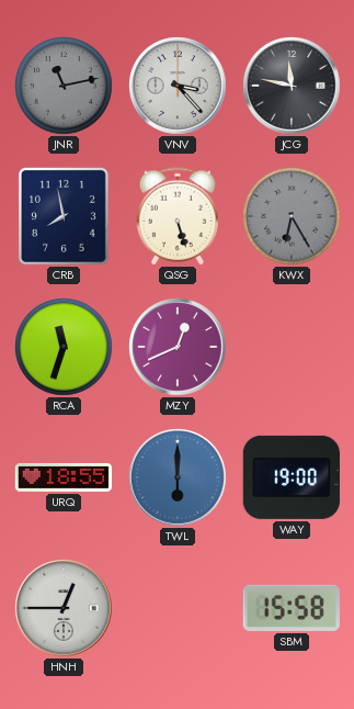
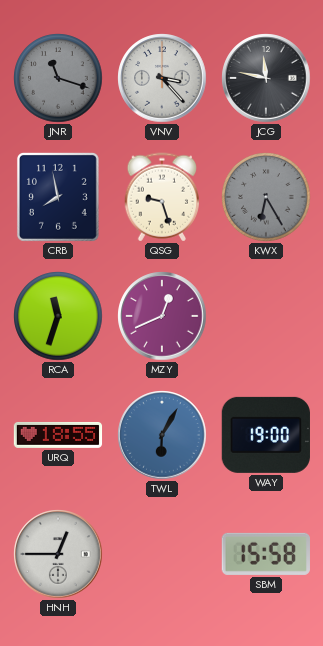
JNR: 11:13 -> 11:18
QSG: 5:27 -> 9:27
TWL: 6:00 -> 6:05
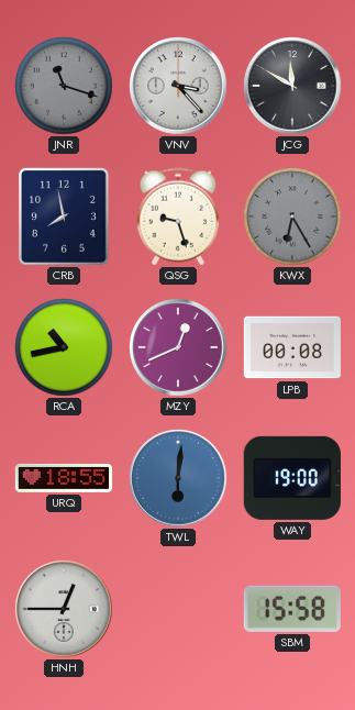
JCG: 11:47 -> 11:50
RCA: 11:33 -> 10:43
LPB: none -> 00:08
TWL: 6:05 -> 6:01
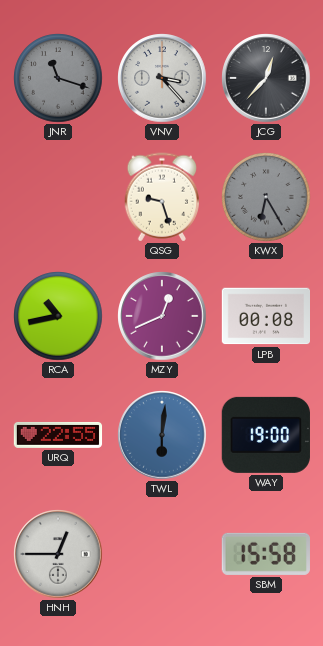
JCG: 11:50 -> 12:37
CRB: 7:58 -> none
URQ: 18:55 -> 22:55
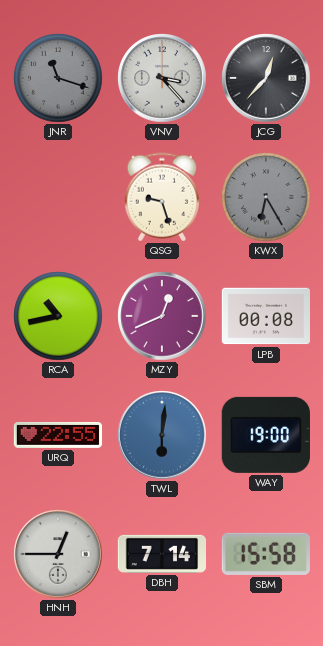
DBH: none -> 7:14
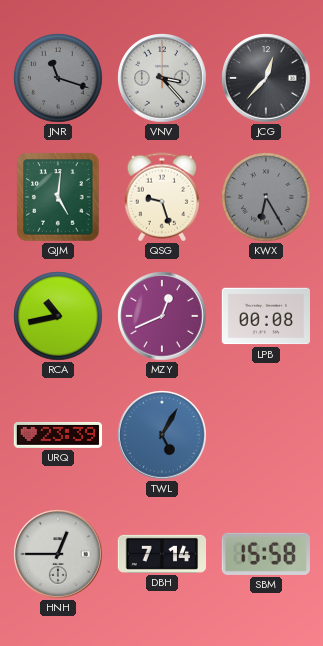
QJM: none -> 5:01
URQ: 22:55 -> 23:39
TWL: 6:01 -> 5:05
WAY: 19:00 -> none
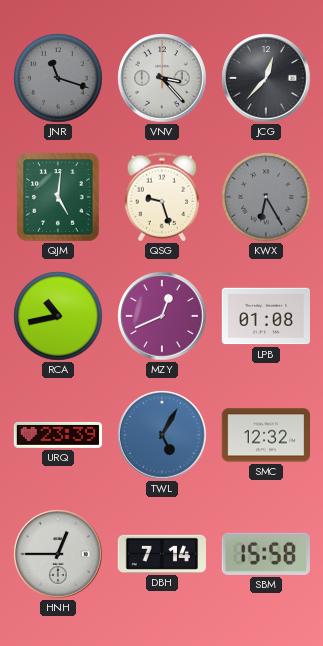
LPB: 00:08 -> 01:08
SMC: none -> 12:32
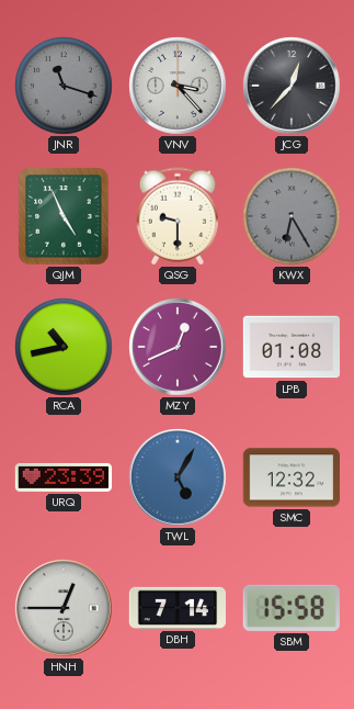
QJM: 5:01 -> 4:56
QSG: 9:27 -> 9:30
